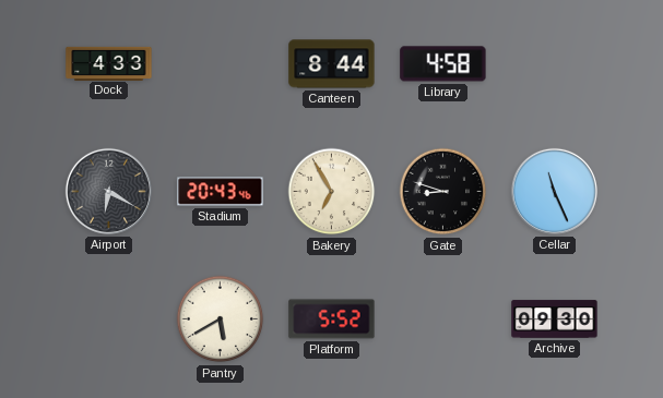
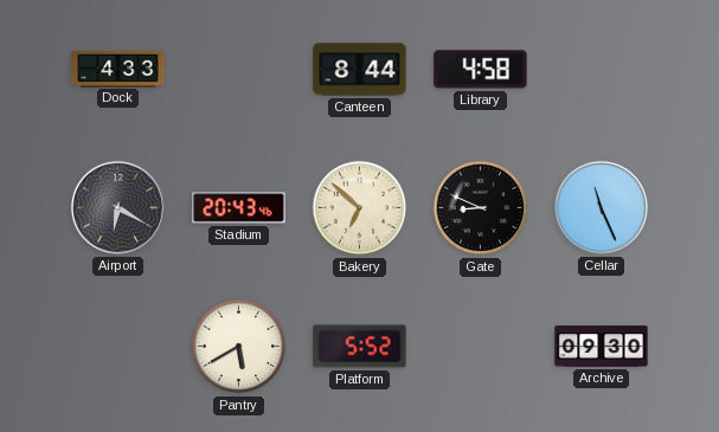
Bakery: 6:55 -> 6:52
Gate: 8:48 -> 8:49
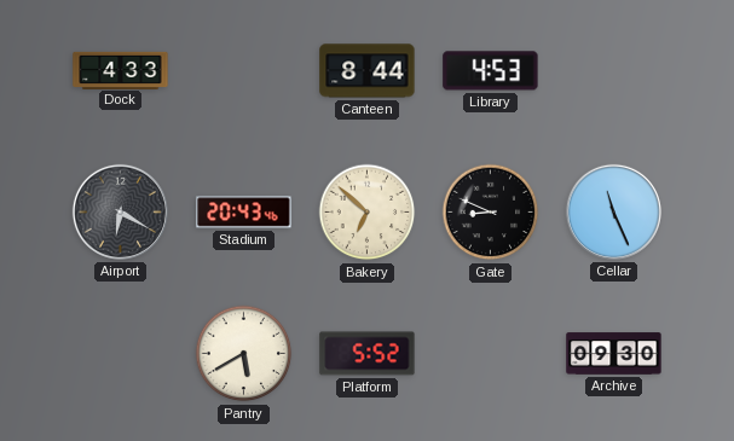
Library: 4:58 -> 4:53
